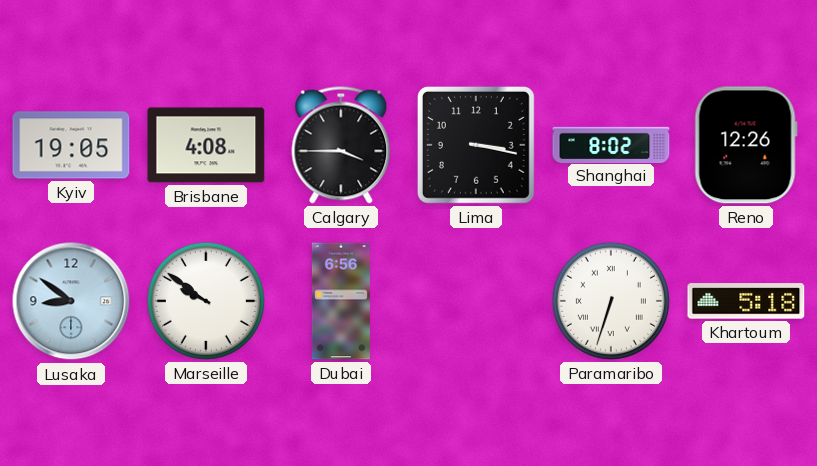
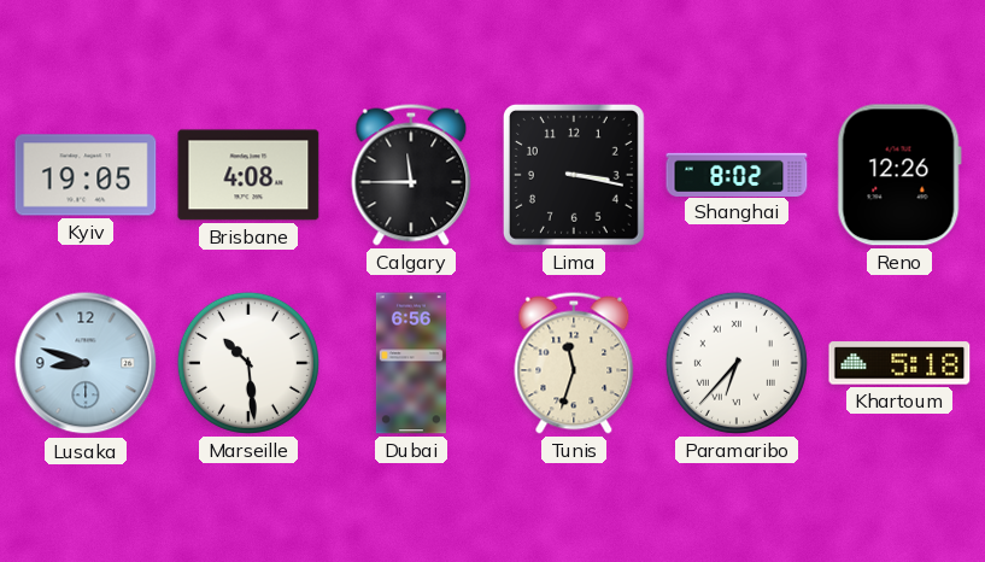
Calgary: 3:45 -> 11:45
Lusaka: 8:51 -> 8:48
Marseille: 9:51 -> 10:29
Tunis: none -> 11:33
Paramaribo: 6:33 -> 6:37
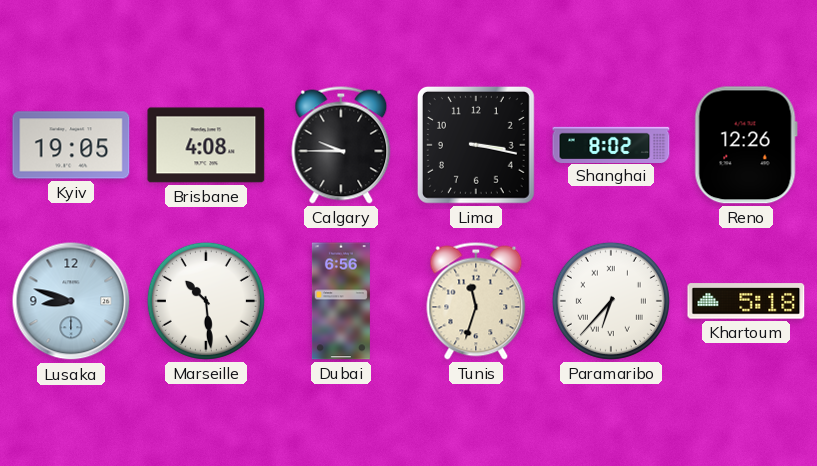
Calgary: 11:45 -> 9:45
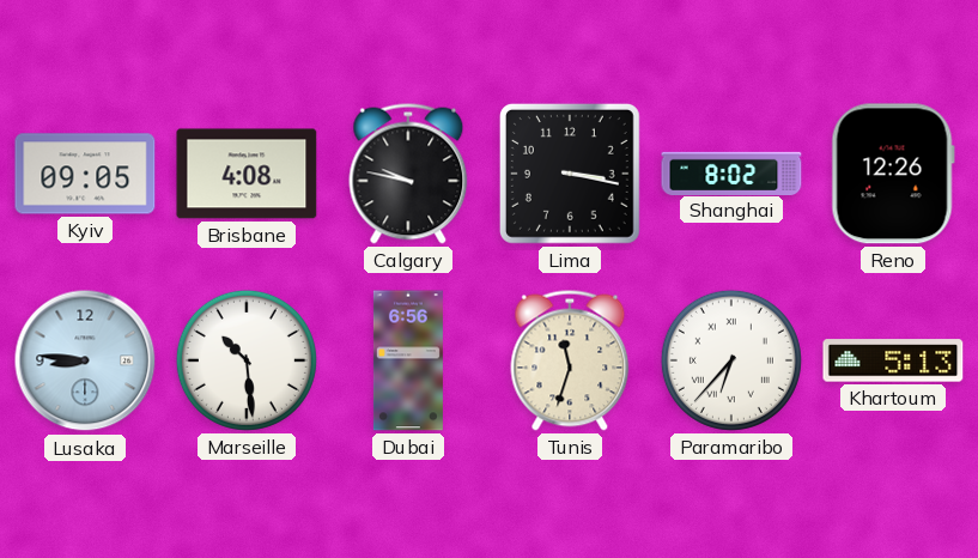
Kyiv: 19:05 -> 09:05
Calgary: 9:45 -> 9:47
Lusaka: 8:48 -> 8:46
Khartoum: 5:18 -> 5:13
